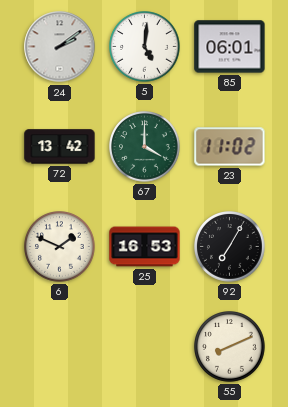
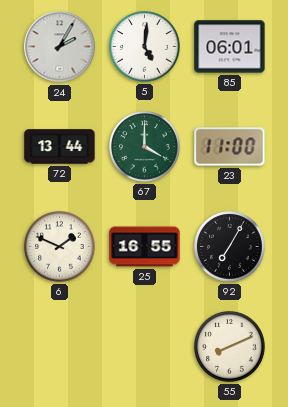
24: 2:09 -> 2:05
72: 13:42 -> 13:44
23: 11:02 -> 11:00
25: 16:53 -> 16:55
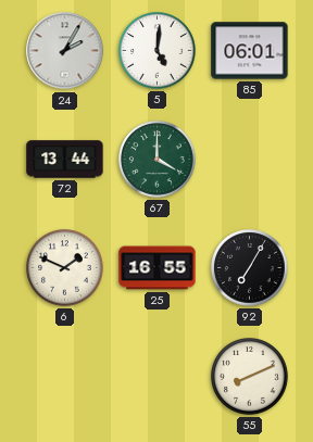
23: 11:00 -> none
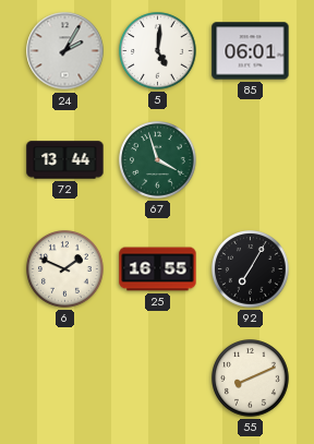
67: 4:00 -> 3:57
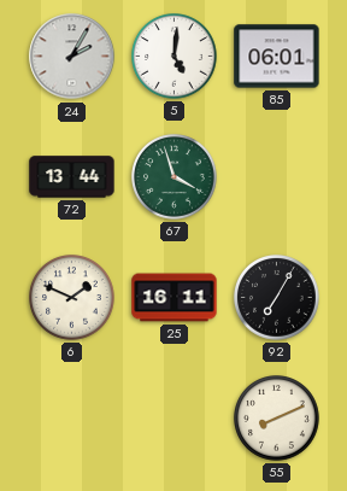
25: 16:55 -> 16:11
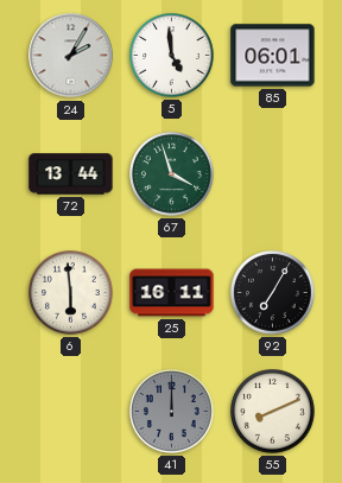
5: 5:01 -> 4:59
6: 1:49 -> 5:59
41: none -> 12:00
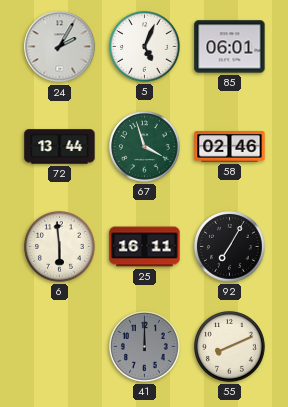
5: 4:59 -> 5:04
58: none -> 02:46
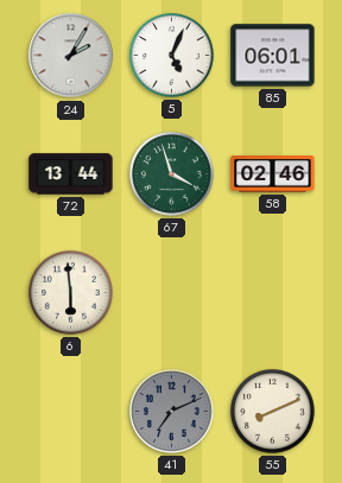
25: 16:11 -> none
92: 7:05 -> none
41: 12:00 -> 7:11
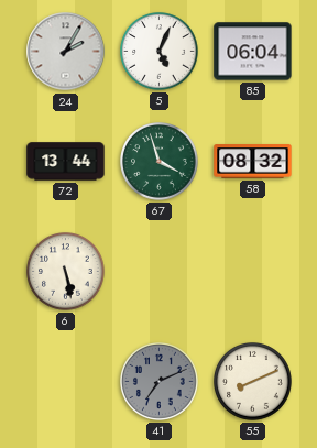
85: 06:01 -> 06:04
58: 02:46 -> 08:32
6: 5:59 -> 5:28
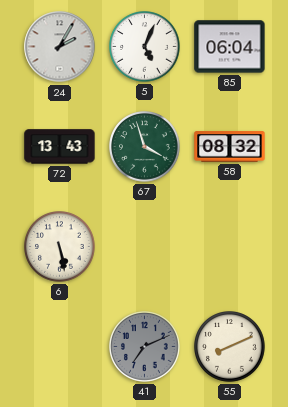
72: 13:44 -> 13:43
